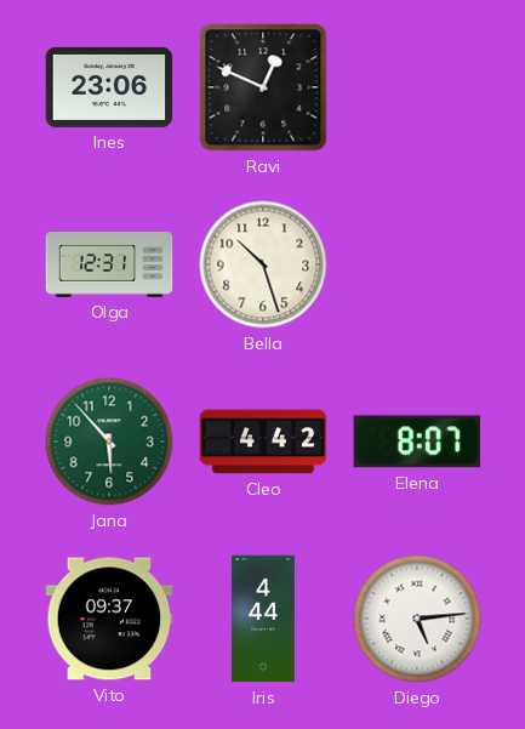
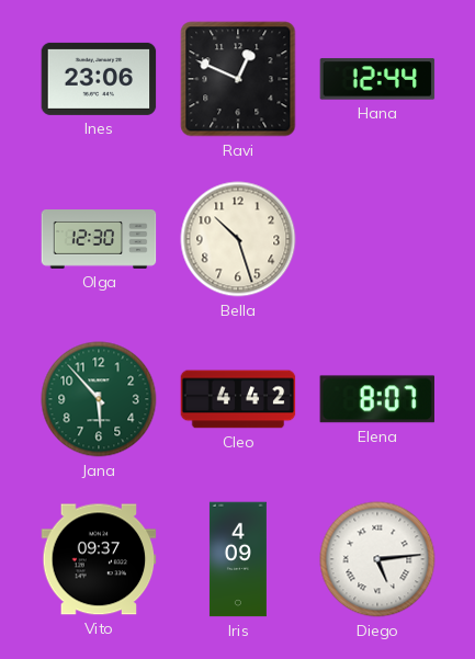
Hana: none -> 12:44
Olga: 12:31 -> 12:30
Iris: 4:44 -> 4:09
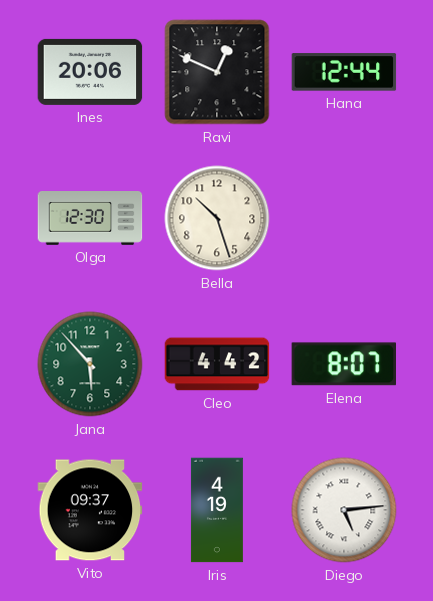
Ines: 23:06 -> 20:06
Iris: 4:09 -> 4:19
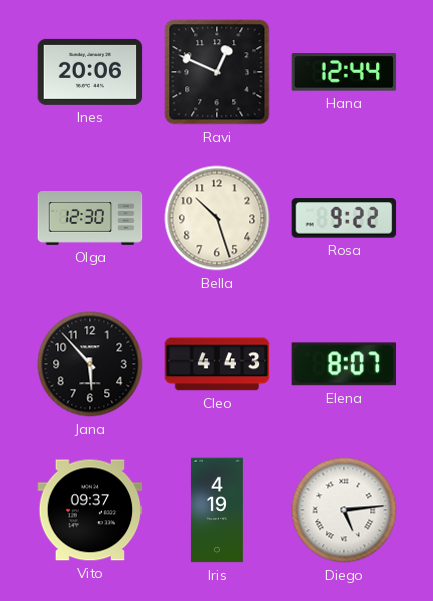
Rosa: none -> 9:22
Jana dial: green -> black
Cleo: 4:42 -> 4:43
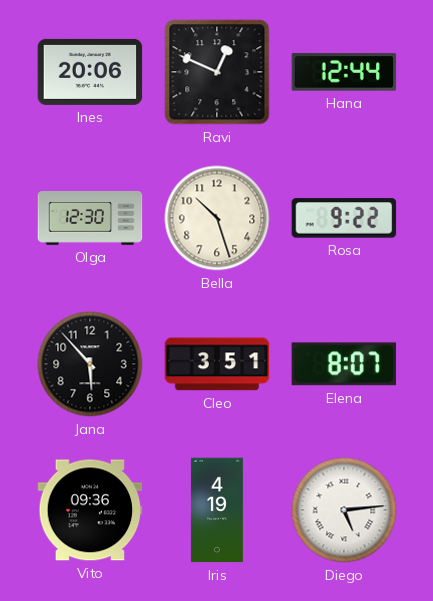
Cleo: 4:43 -> 3:51
Vito: 09:37 -> 09:36
